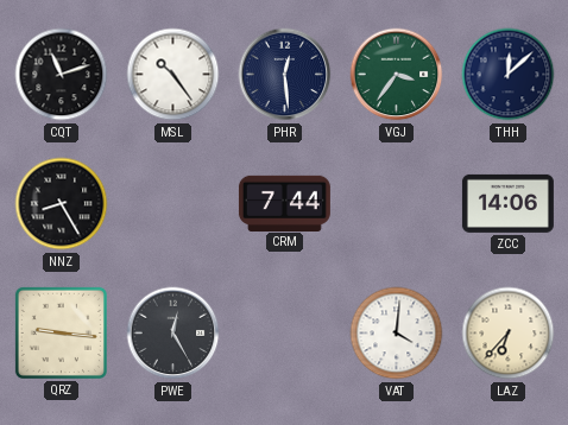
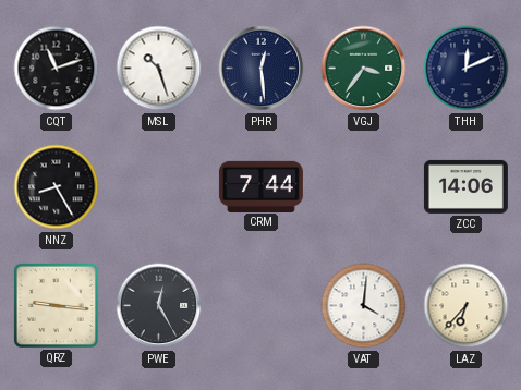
MSL: 10:24 -> 10:27
THH: 12:08 -> 12:11
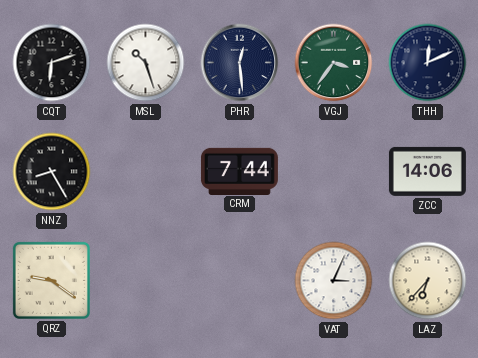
CQT: 11:12 -> 6:12
QRZ: 9:16 -> 9:21
PWE: 12:25 -> none
VAT: 4:01 -> 3:04
